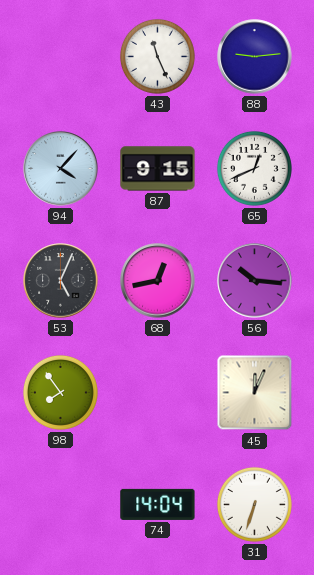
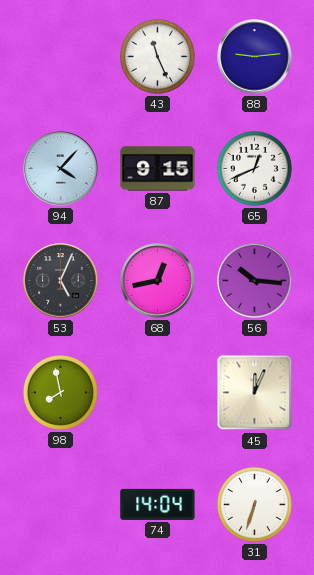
98: 7:54 -> 7:58
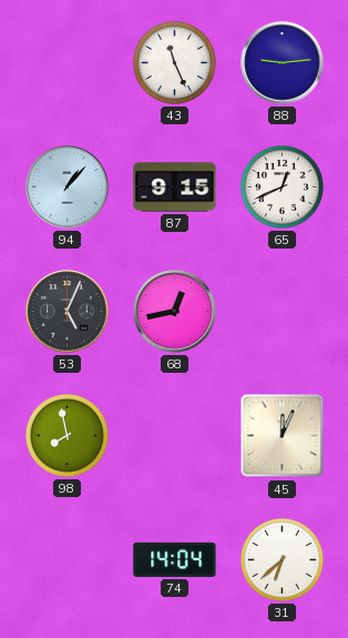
94: 4:07 -> 1:07
56: 10:16 -> none
31: 6:33 -> 6:38
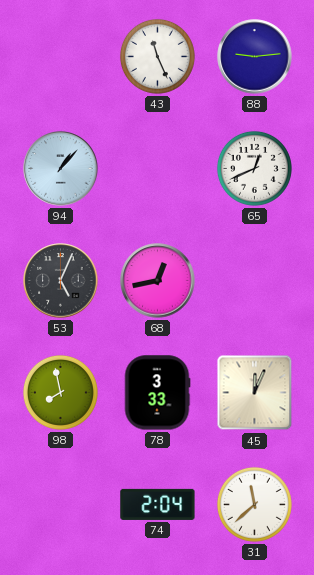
87: 9:15 -> none
78: none -> 3:33
74: 14:04 -> 2:04
31: 6:38 -> 11:38
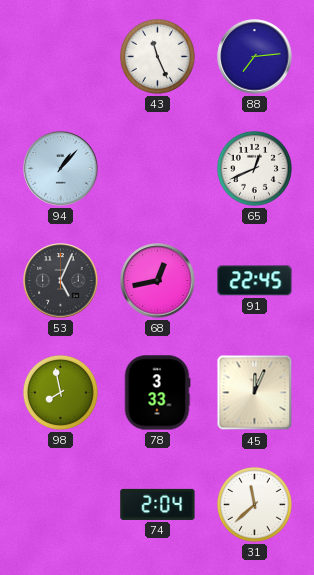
88: 9:14 -> 7:14
91: none -> 22:45
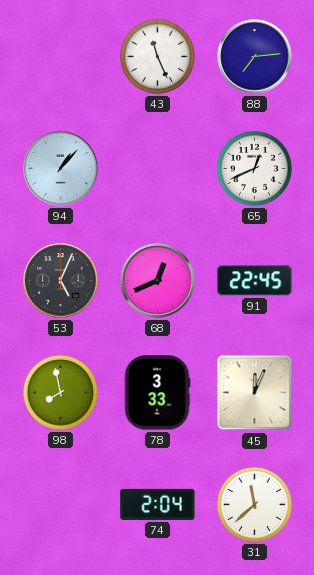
68: 12:43 -> 12:41
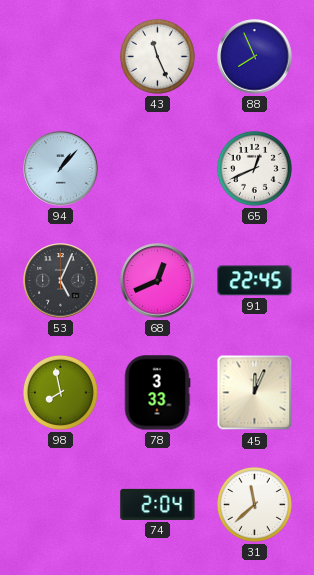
88: 7:14 -> 7:56
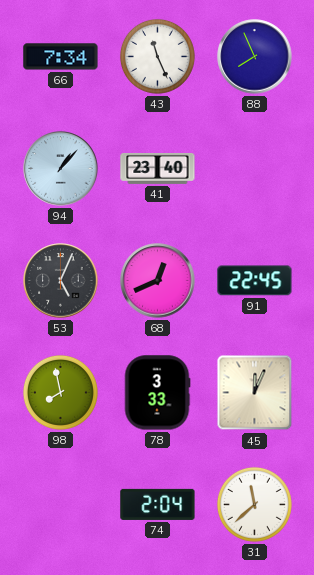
66: none -> 7:34
41: none -> 23:40
65: 12:41 -> none
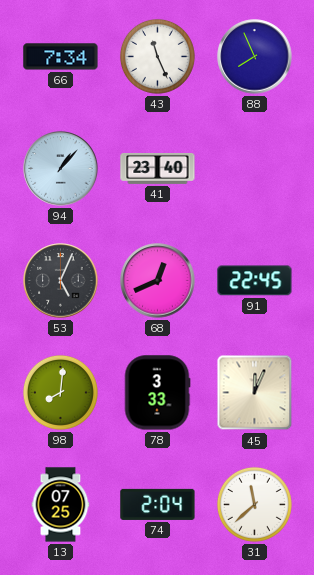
98: 7:58 -> 8:01
13: none -> 07:25
